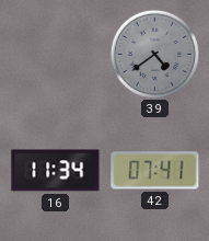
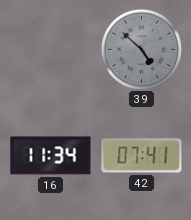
39: 4:39 -> 4:52
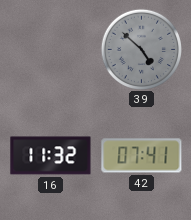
16: 11:34 -> 11:32
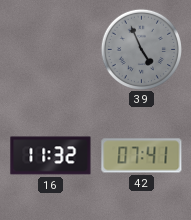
39: 4:52 -> 4:56
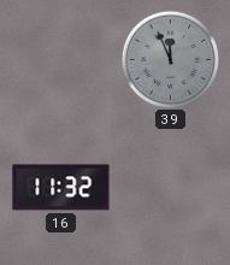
39: 4:56 -> 11:56
42: 07:41 -> none
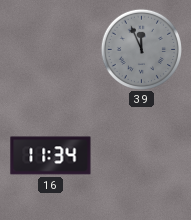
16: 11:32 -> 11:34
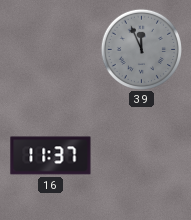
16: 11:34 -> 11:37
